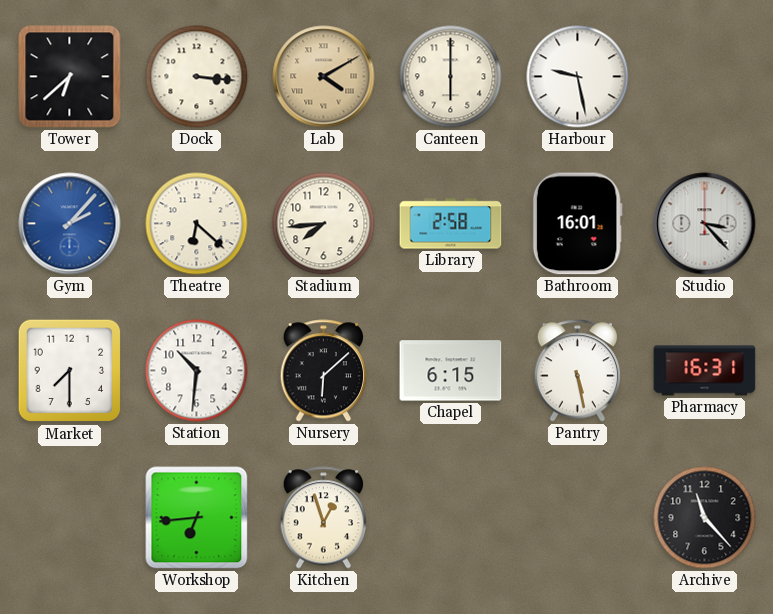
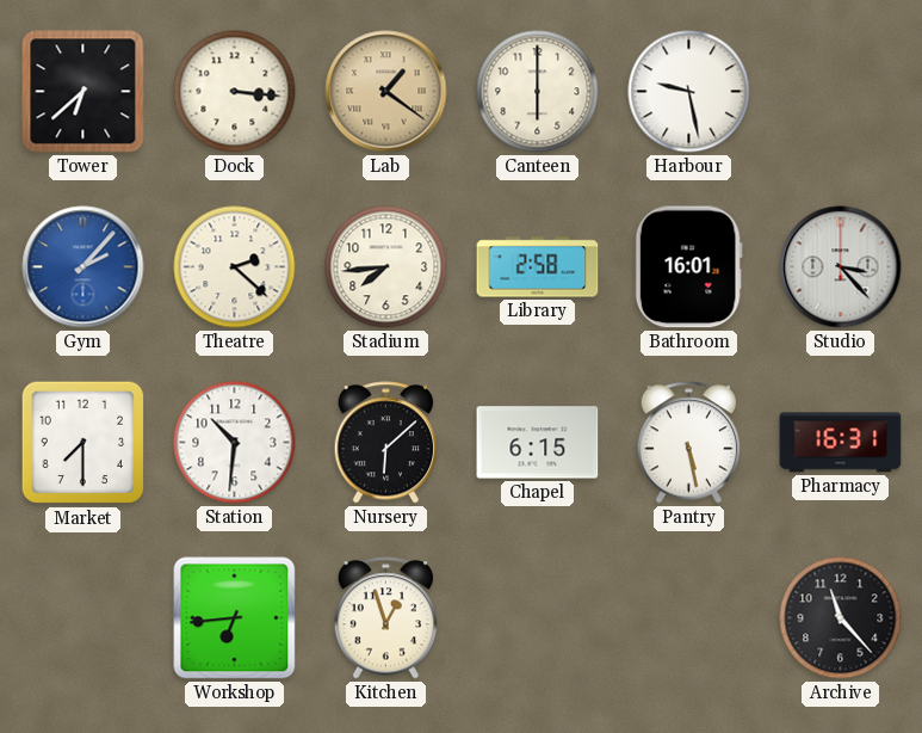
Lab: 4:10 -> 1:21
Theatre: 6:22 -> 2:22
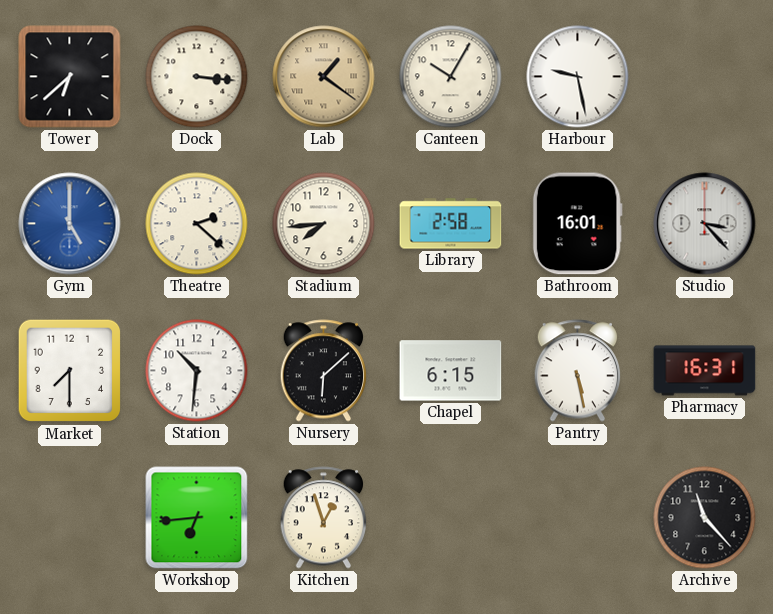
Canteen: 6:00 -> 10:05
Gym: 2:07 -> 5:00
